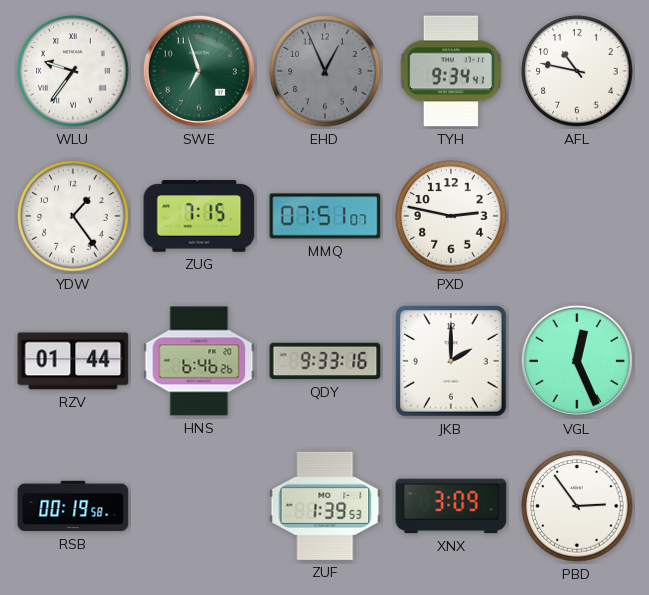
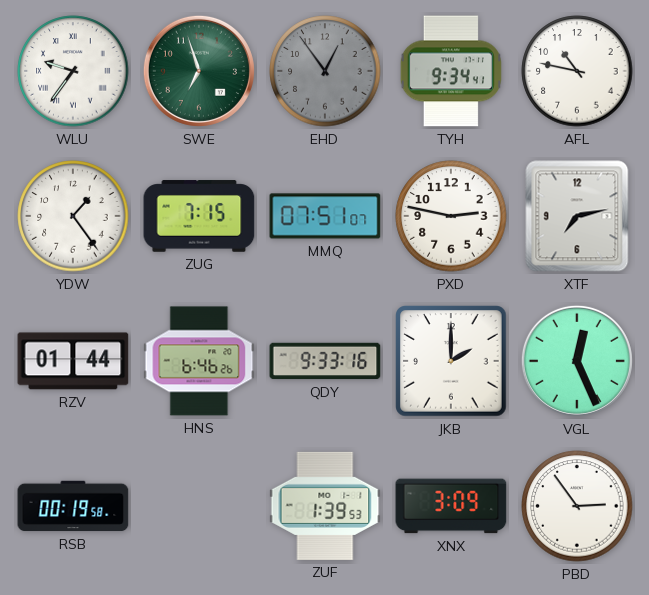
EHD: 12:56 -> 12:54
XTF: none -> 7:13
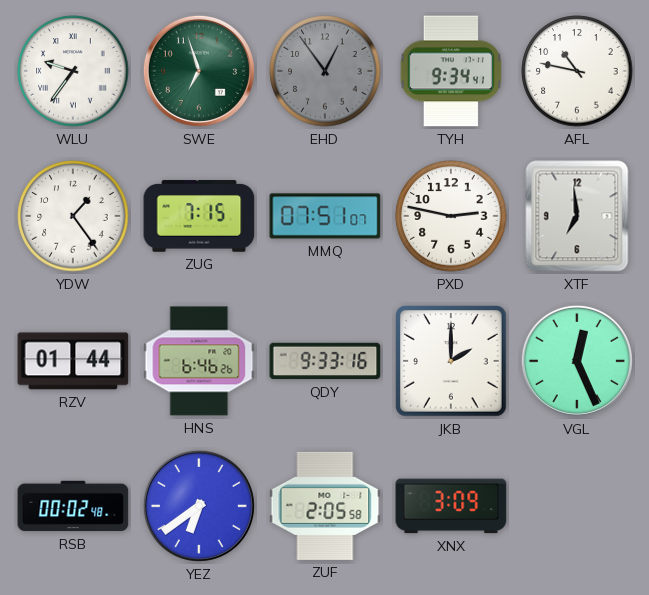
XTF: 7:13 -> 6:59
RSB: 00:19 -> 00:02
YEZ: none -> 6:39
ZUF: 1:39 -> 2:05
PBD: 2:54 -> none
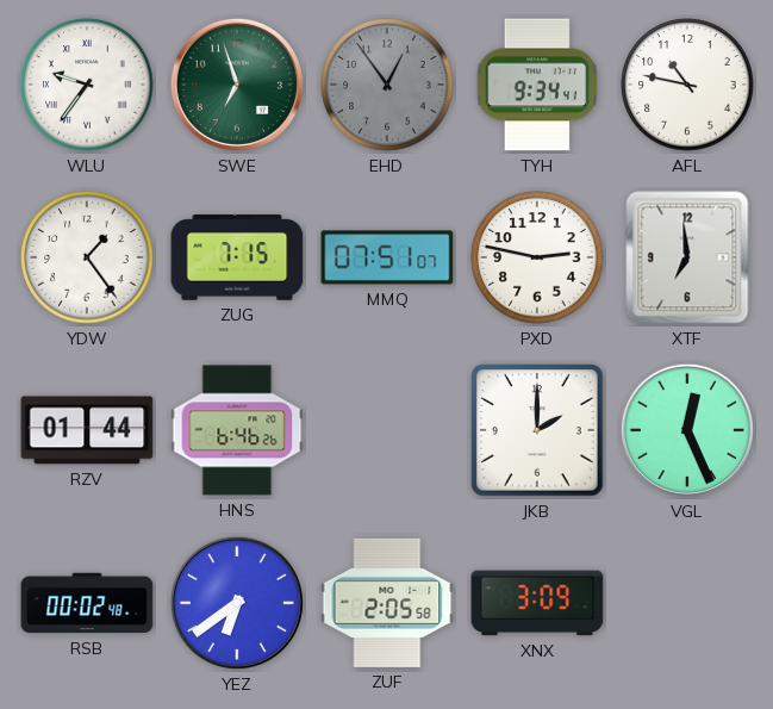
QDY: 9:33 -> none
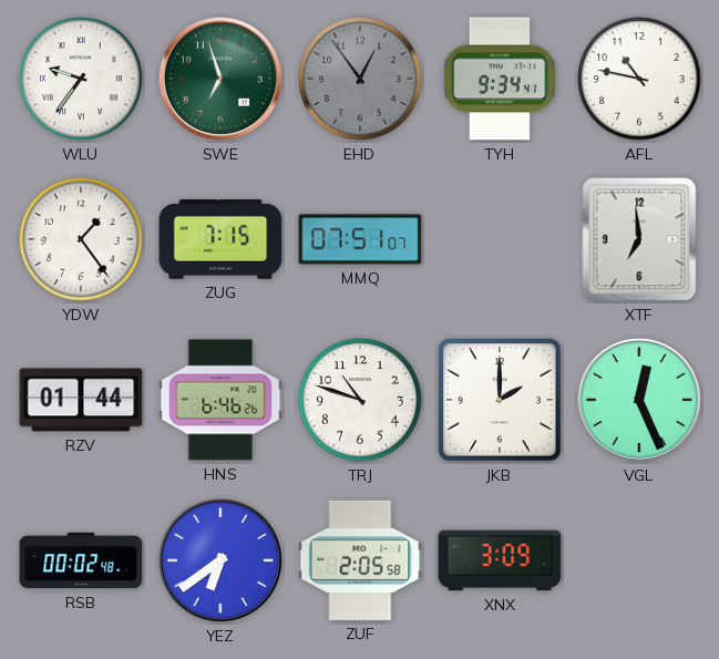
PXD: 2:47 -> none
TRJ: none -> 10:48
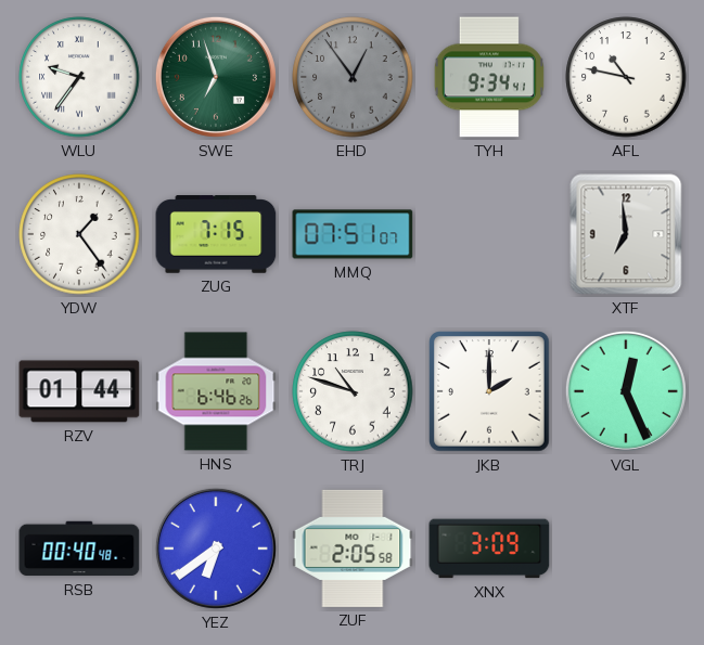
RSB: 00:02 -> 00:40
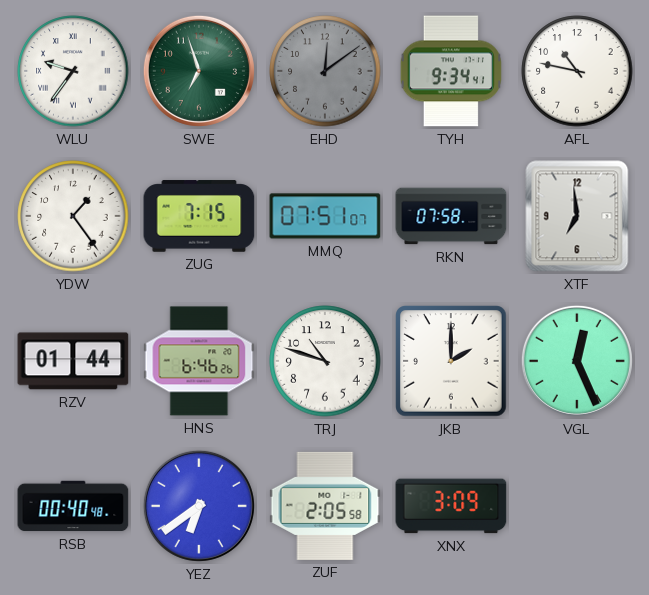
EHD: 12:54 -> 12:09
RKN: none -> 07:58
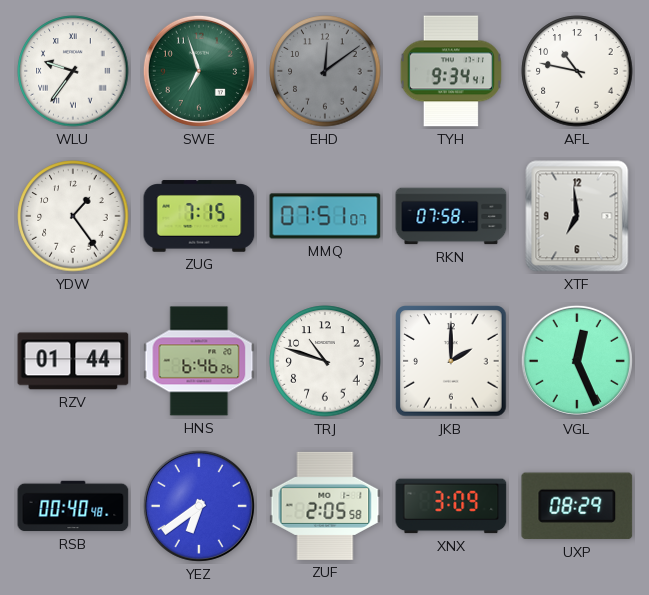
UXP: none -> 08:29
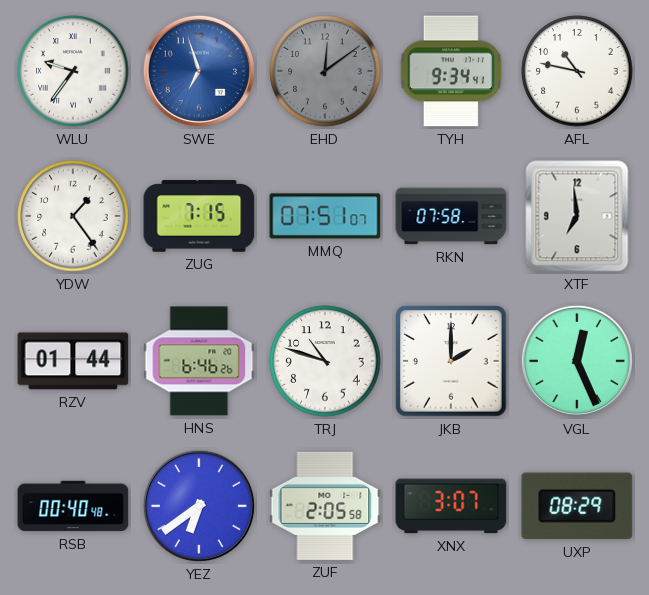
SWE dial: green -> blue
XNX: 3:09 -> 3:07
